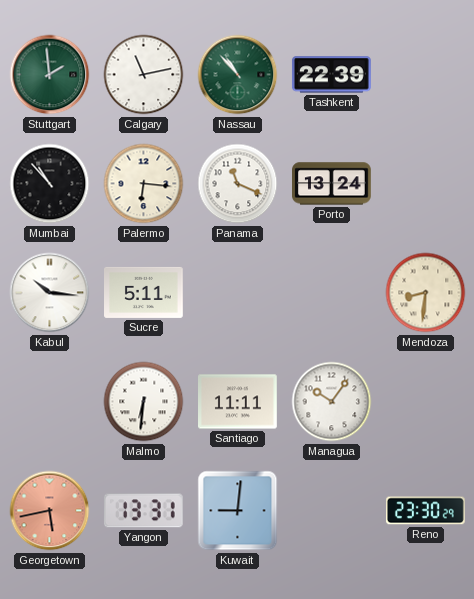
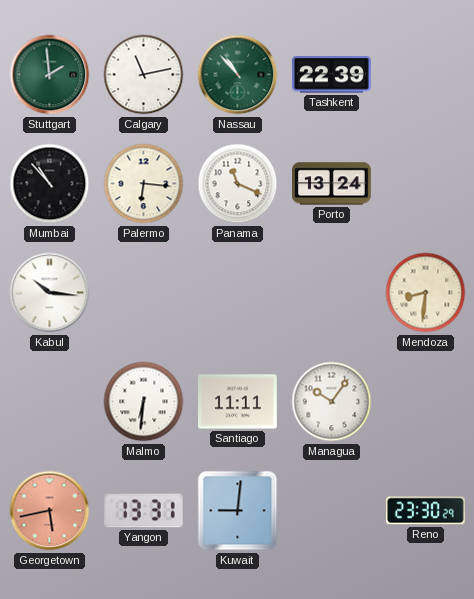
Sucre: 5:11 -> none
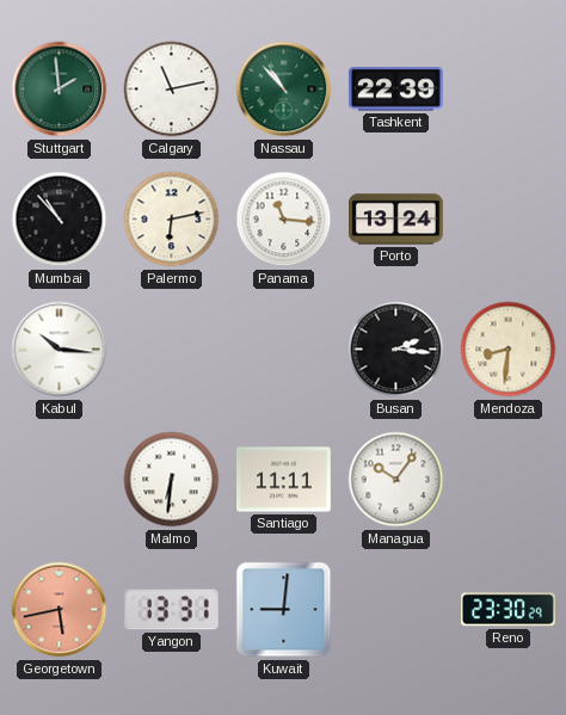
Palermo: 6:16 -> 6:13
Panama: 11:19 -> 11:16
Busan: none -> 2:16
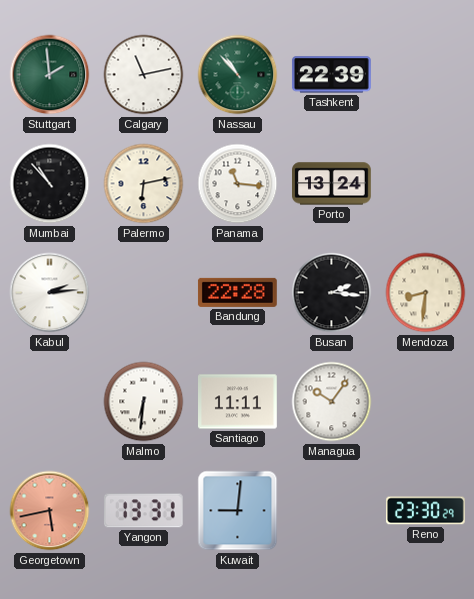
Kabul: 10:16 -> 2:14
Bandung: none -> 22:28
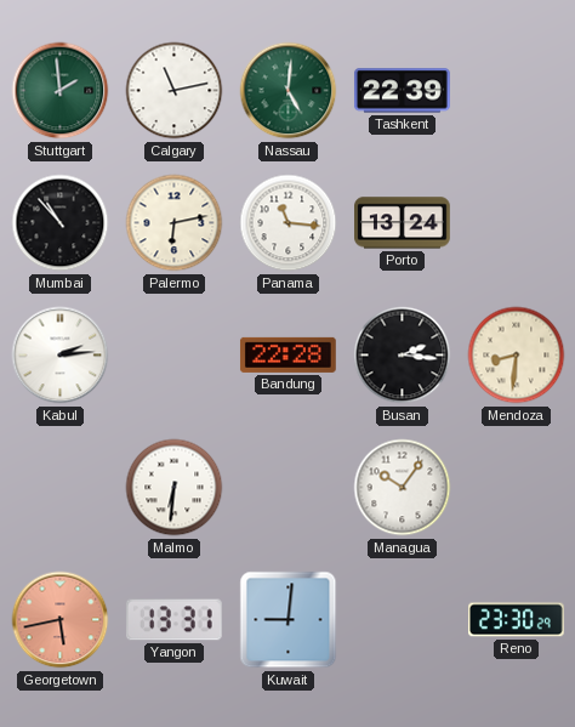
Nassau: 10:53 -> 5:01
Santiago: 11:11 -> none
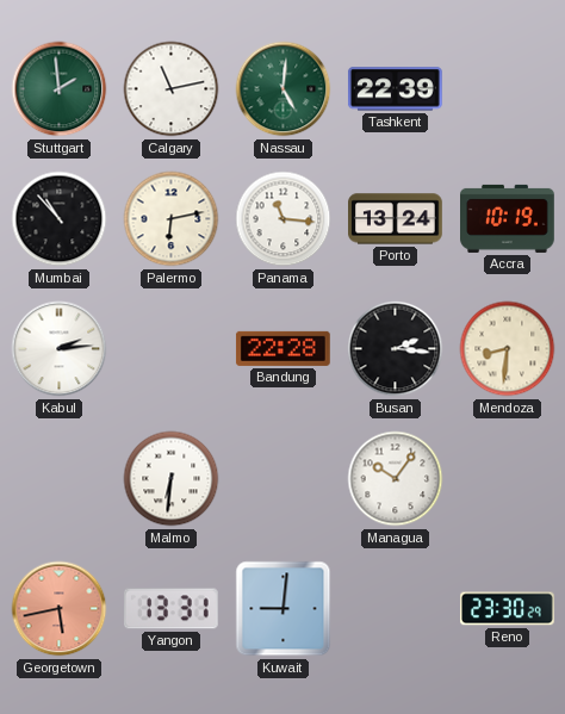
Accra: none -> 10:19
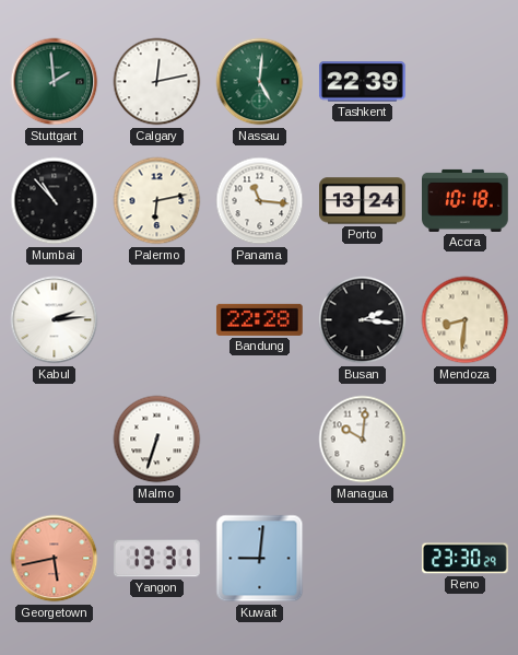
Calgary: 11:13 -> 12:13
Accra: 10:19 -> 10:18
Malmo: 6:31 -> 6:33
Managua: 10:06 -> 10:01
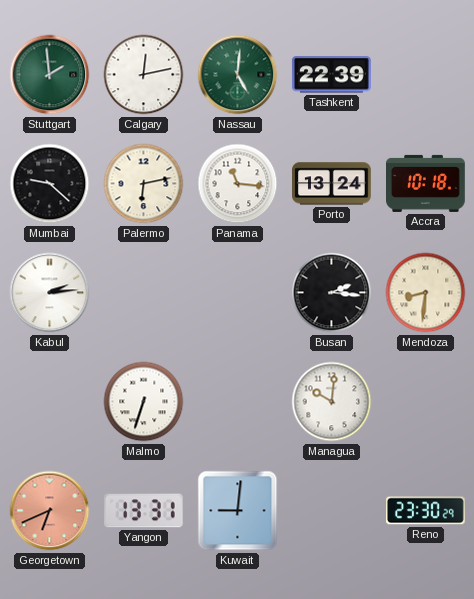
Mumbai: 10:53 -> 9:22
Bandung: 22:28 -> none
Georgetown: 5:43 -> 6:41
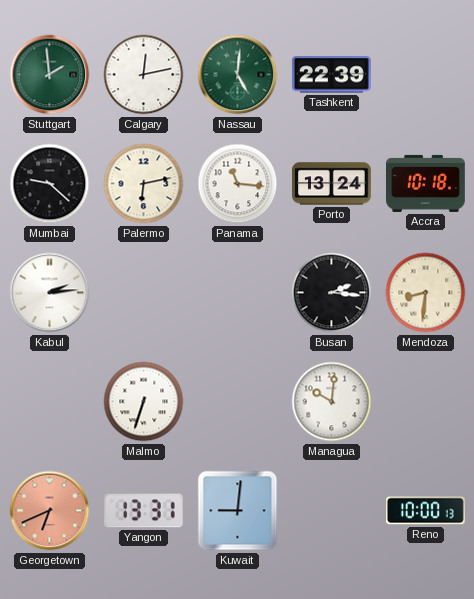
Reno: 23:30 -> 10:00
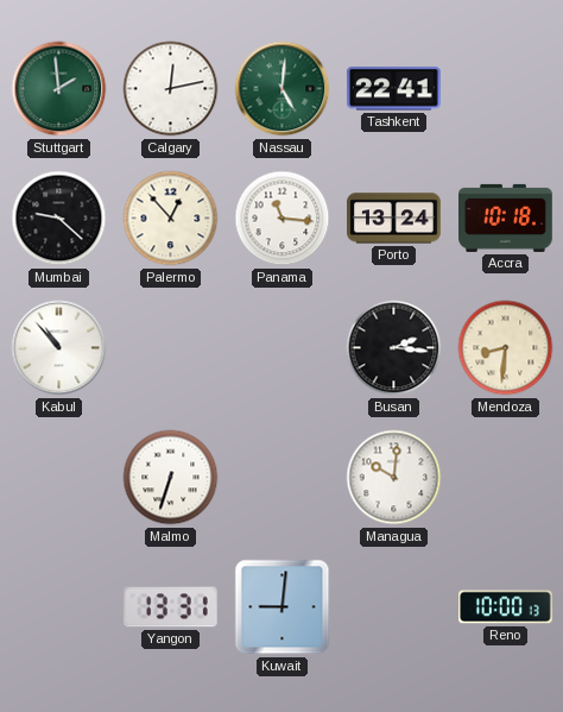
Tashkent: 22:39 -> 22:41
Palermo: 6:13 -> 12:53
Kabul: 2:14 -> 10:53
Georgetown: 6:41 -> none
